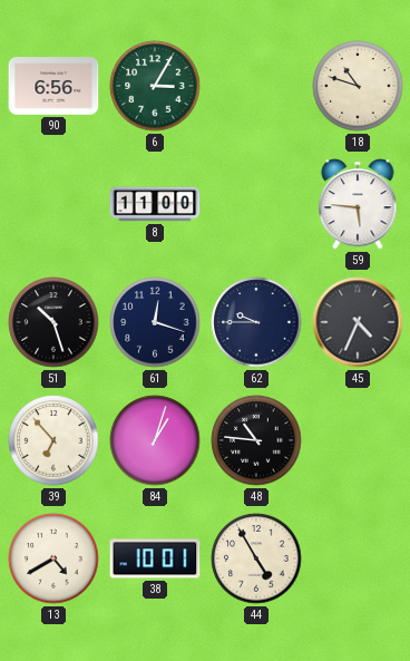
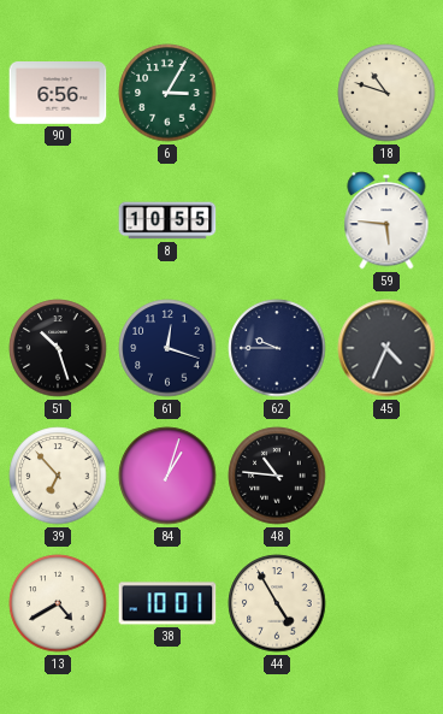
8: 11:00 -> 10:55
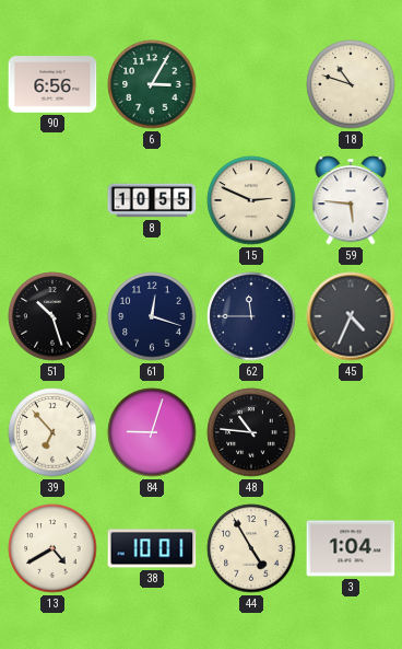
15: none -> 2:49
62: 9:45 -> 11:45
84: 1:03 -> 9:03
3: none -> 1:04
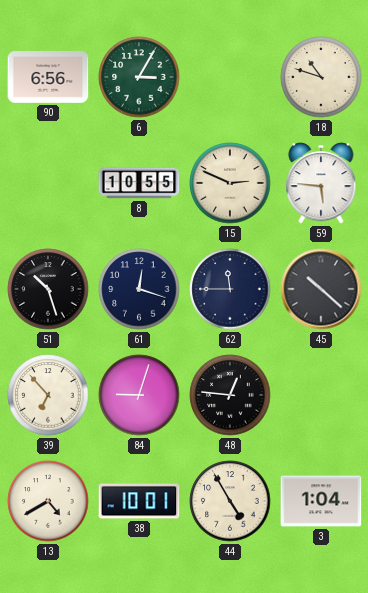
45: 4:34 -> 10:22
48: 10:46 -> 12:46
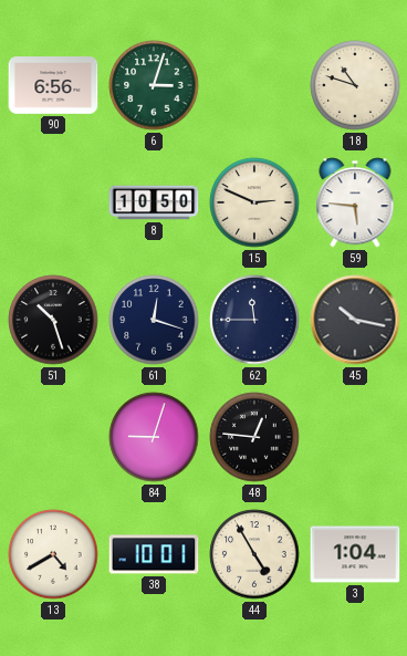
6: 3:05 -> 3:03
8: 10:55 -> 10:50
45: 10:22 -> 10:17
39: 6:53 -> none
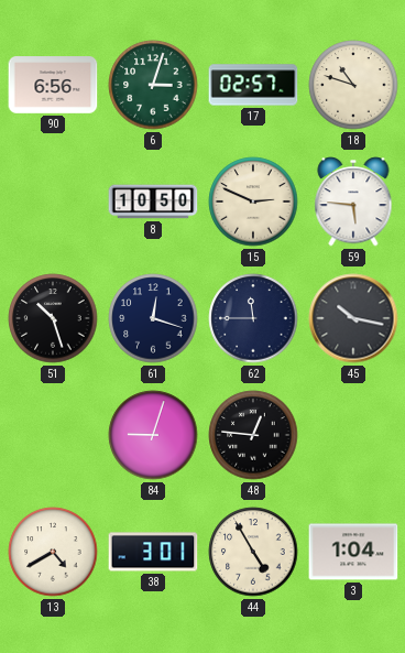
17: none -> 02:57
38: 10:01 -> 3:01
